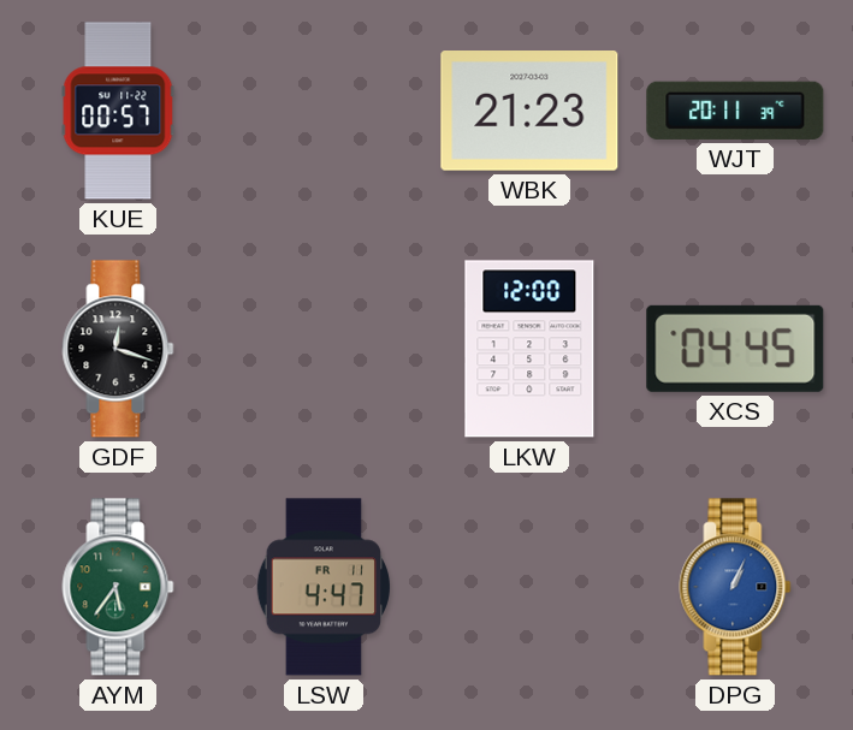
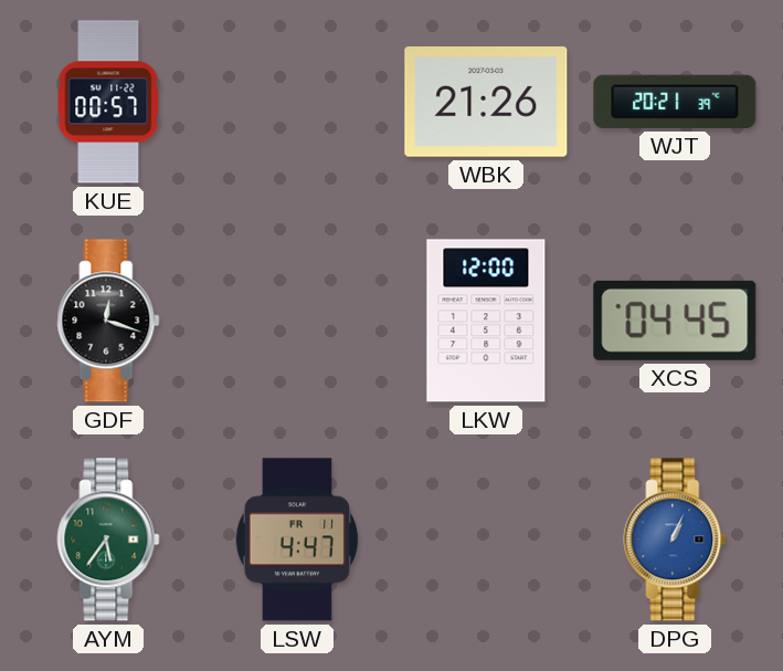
WBK: 21:23 -> 21:26
WJT: 20:11 -> 20:21
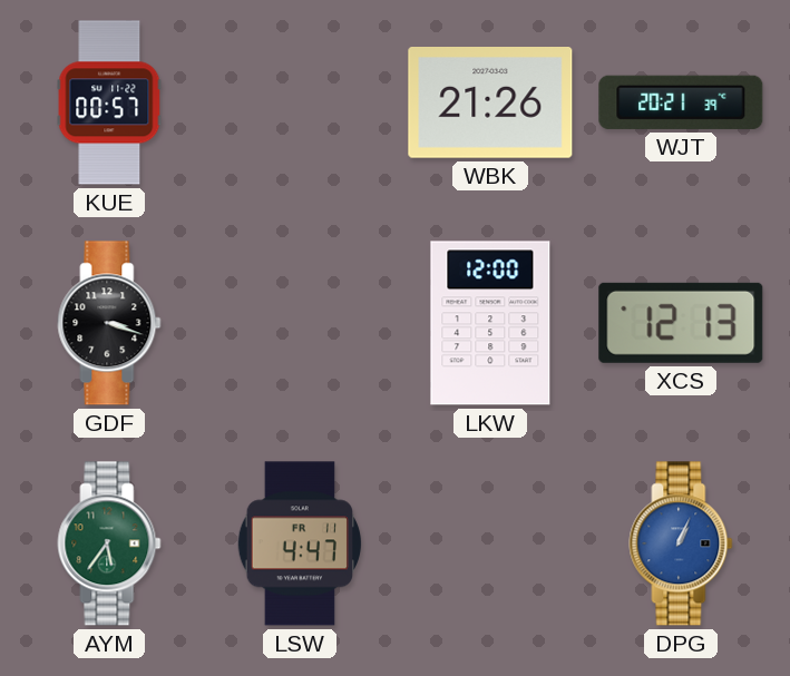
GDF: 12:18 -> 3:18
XCS: 04:45 -> 12:13
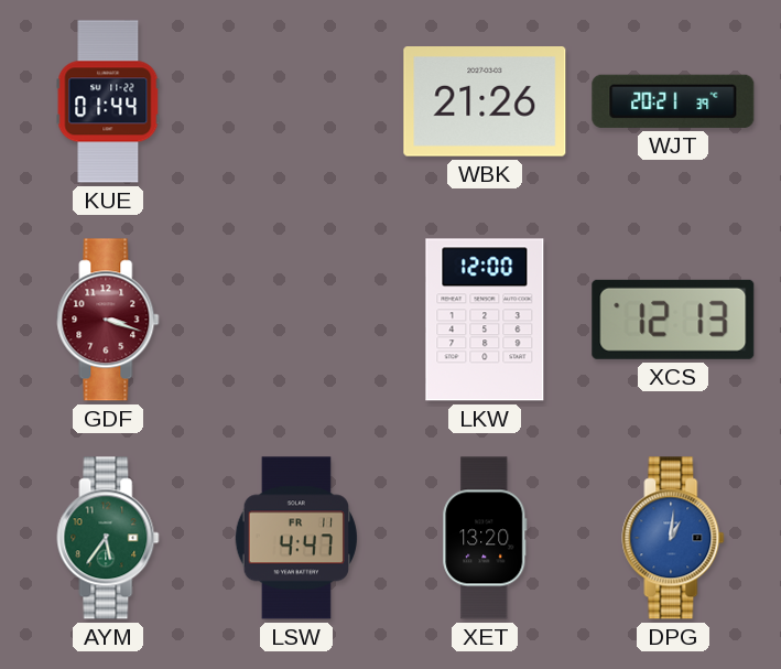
KUE: 00:57 -> 01:44
GDF dial: black -> burgundy
XET: none -> 13:20
DPG: 1:04 -> 1:01
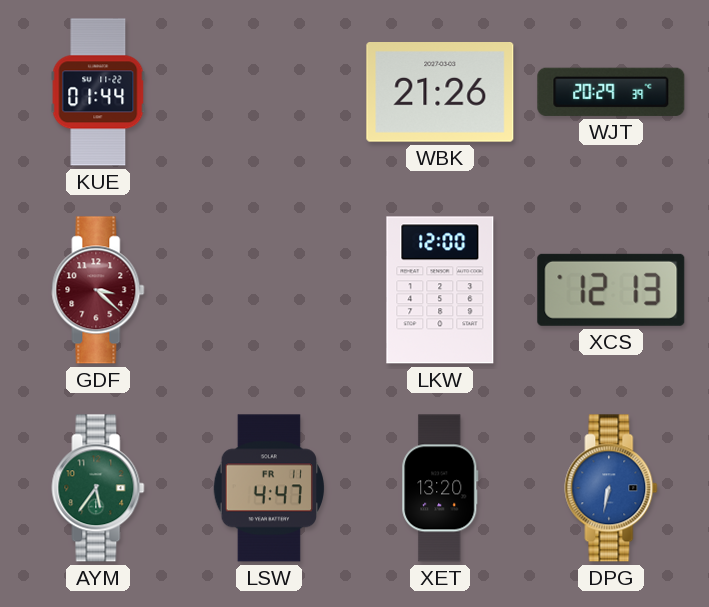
WJT: 20:21 -> 20:29
GDF: 3:18 -> 3:22
DPG: 1:01 -> 6:32
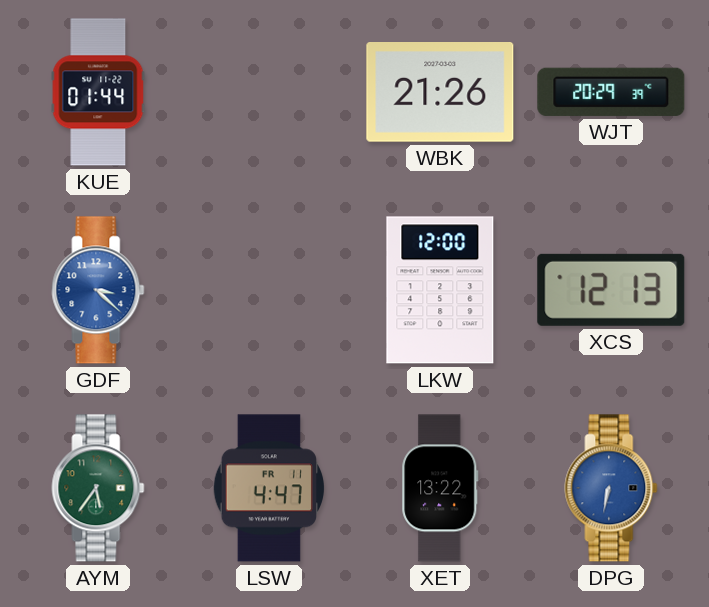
GDF dial: burgundy -> blue
XET: 13:20 -> 13:22
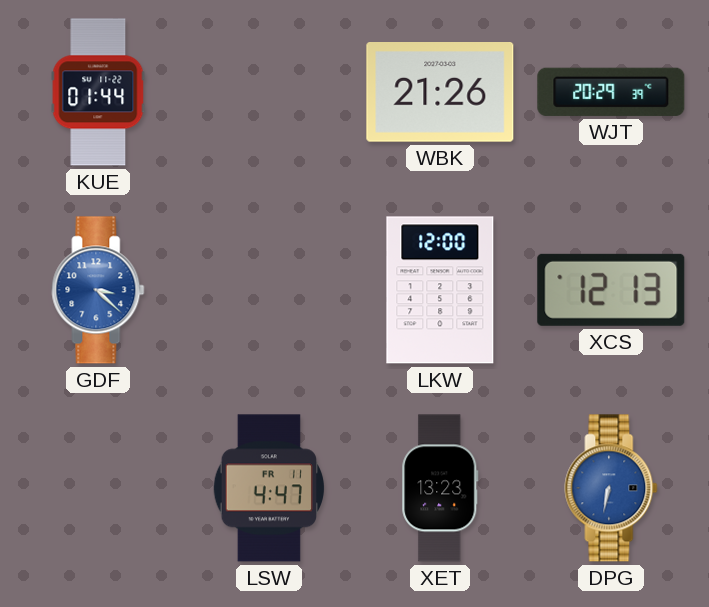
AYM: 5:36 -> none
XET: 13:22 -> 13:23
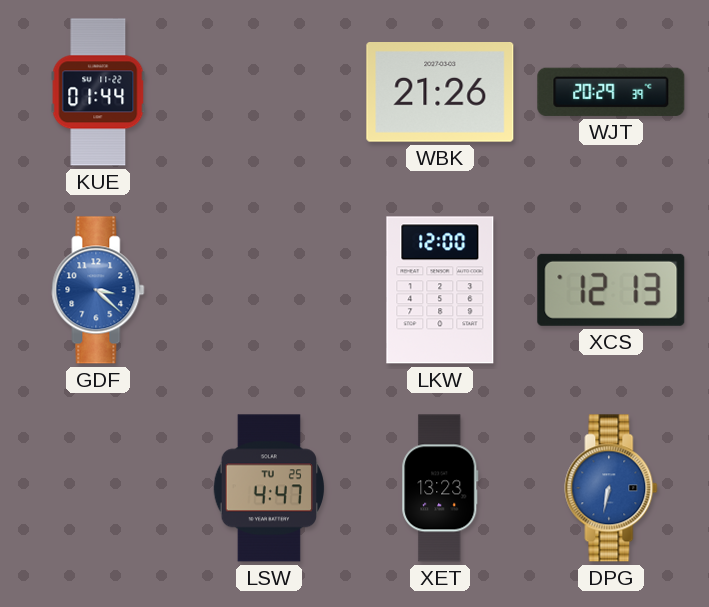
LSW date: FR 11 -> TU 25
